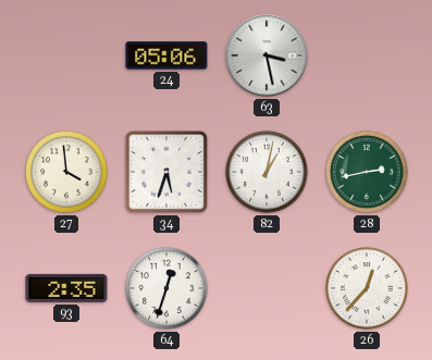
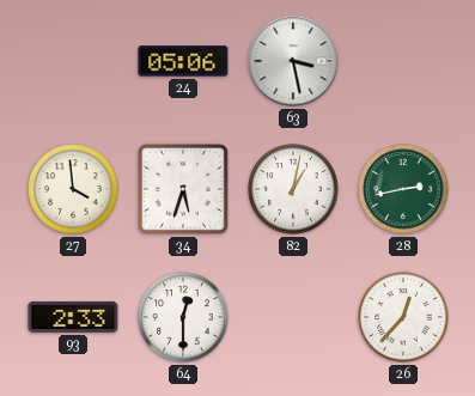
93: 2:35 -> 2:33
64: 12:33 -> 12:30
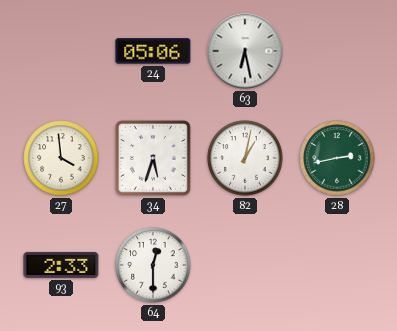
63: 3:28 -> 6:28
26: 12:37 -> none
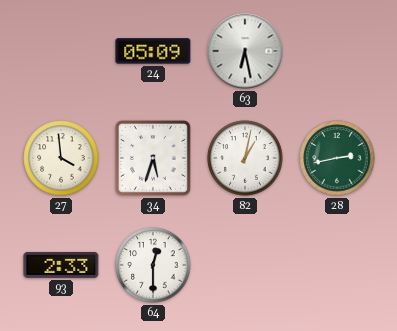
24: 05:06 -> 05:09
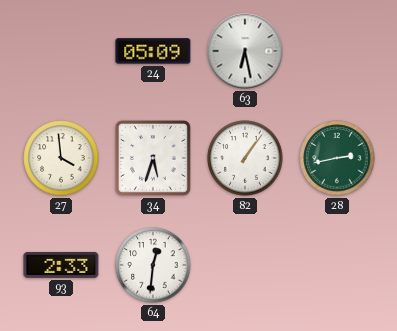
82: 1:02 -> 1:06
64: 12:30 -> 12:31
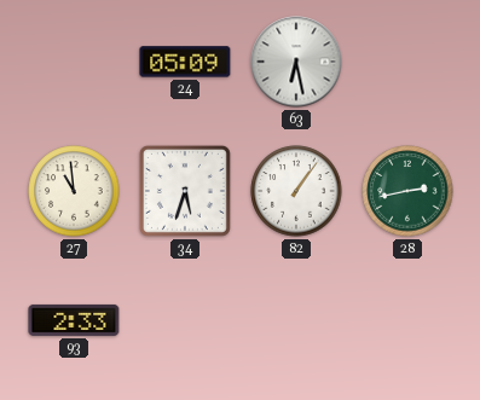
27: 3:59 -> 10:59
64: 12:31 -> none
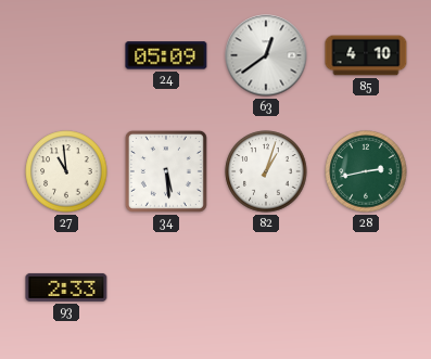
63: 6:28 -> 12:39
85: none -> 4:10
34: 5:33 -> 5:29
82: 1:06 -> 1:03
